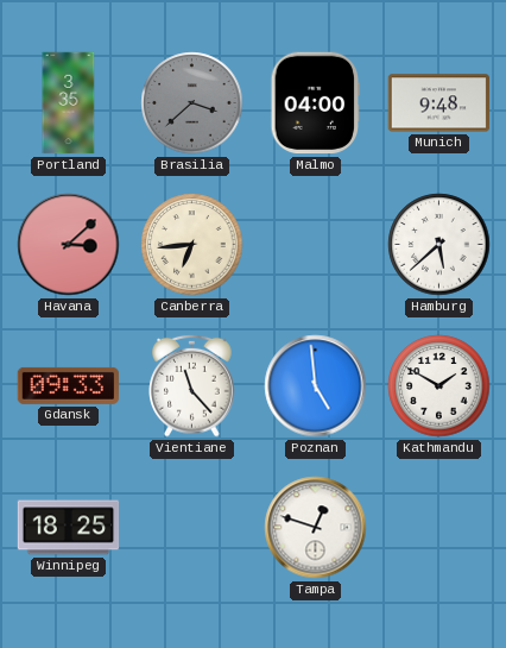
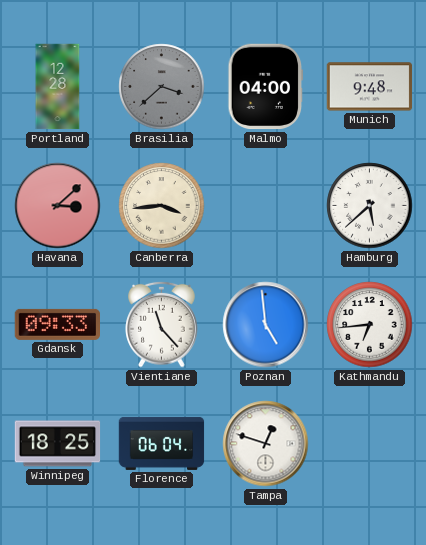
Portland: 3:35 -> 12:28
Canberra: 6:44 -> 3:44
Kathmandu: 1:50 -> 6:44
Florence: none -> 06:04
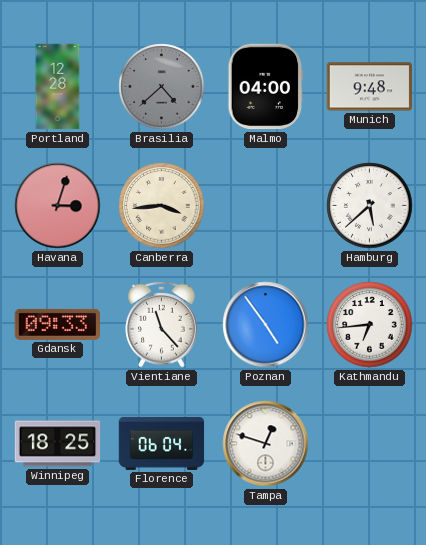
Brasilia: 3:38 -> 4:38
Havana: 3:08 -> 3:03
Poznan: 4:59 -> 4:54
